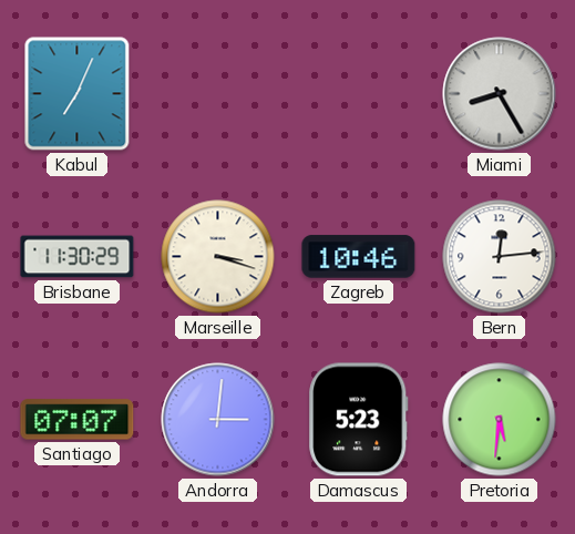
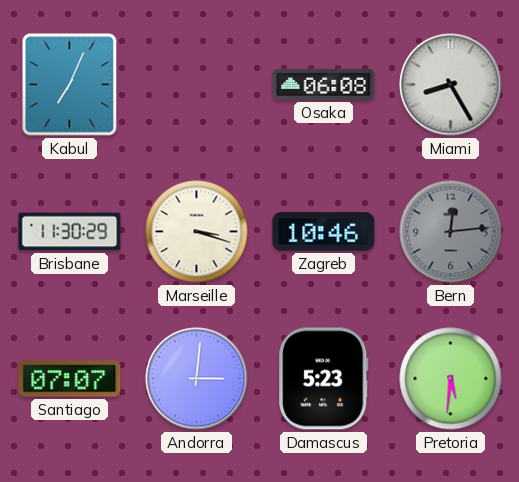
Osaka: none -> 06:08
Bern dial: white -> grey
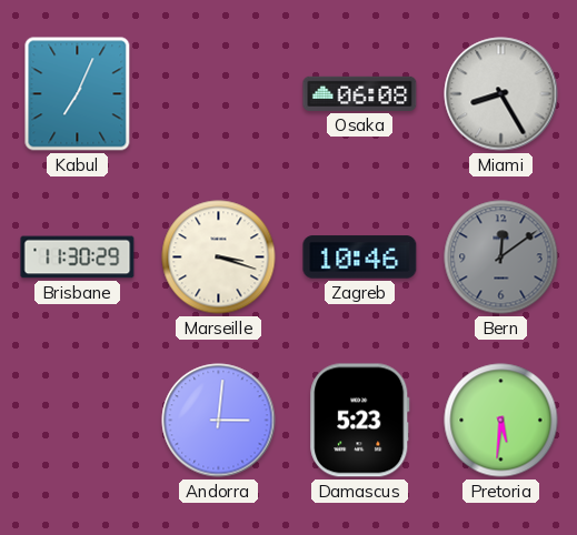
Bern: 12:14 -> 12:09
Santiago: 07:07 -> none
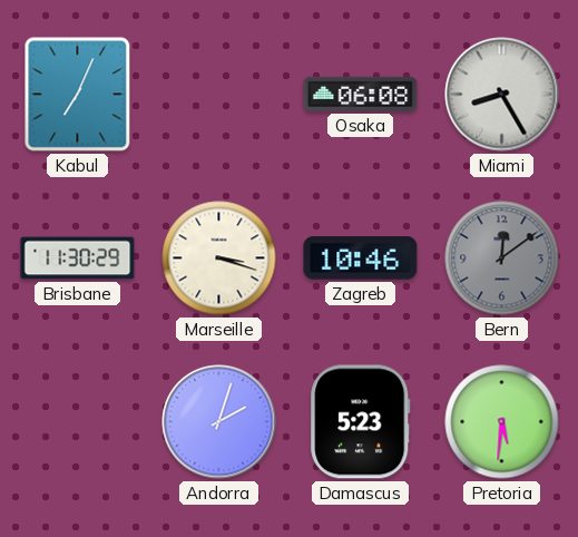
Andorra: 3:01 -> 2:03
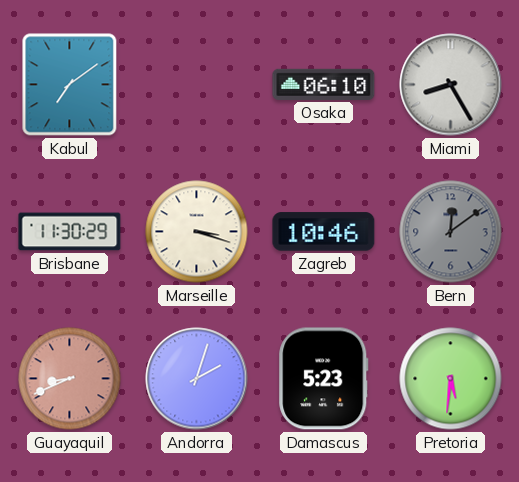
Kabul: 7:04 -> 7:09
Osaka: 06:08 -> 06:10
Guayaquil: none -> 8:41
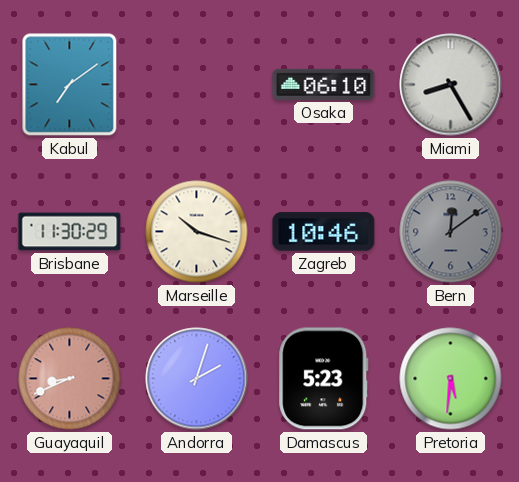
Marseille: 3:18 -> 10:18
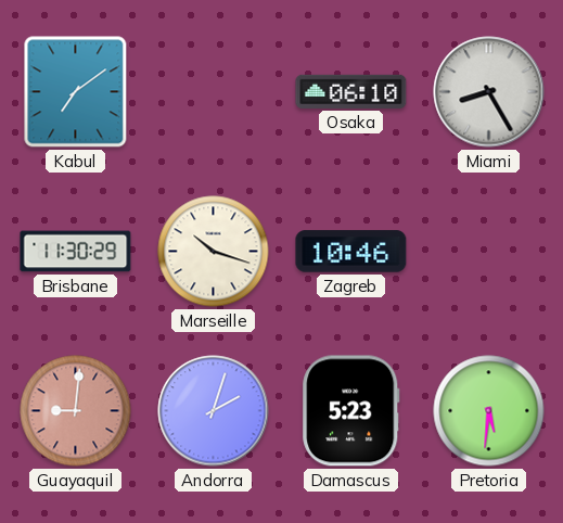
Bern: 12:09 -> none
Guayaquil: 8:41 -> 9:01
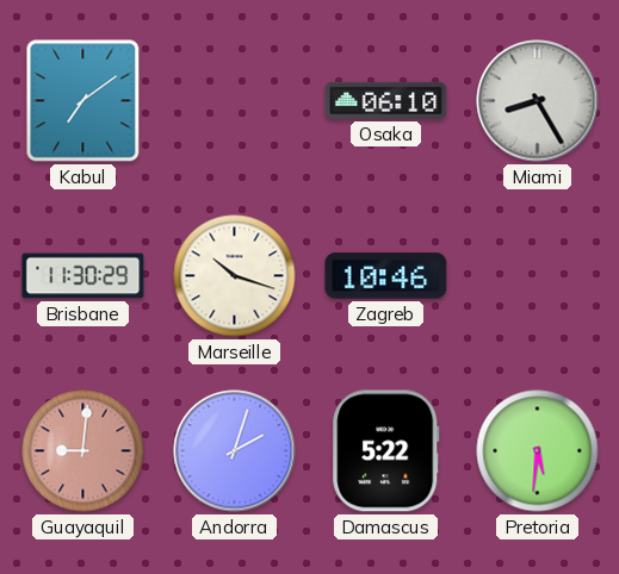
Damascus: 5:23 -> 5:22
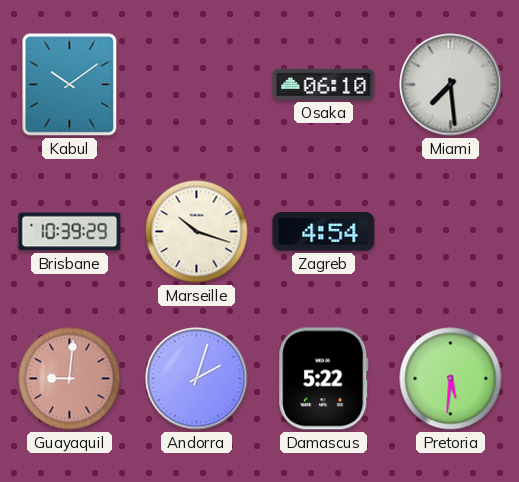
Kabul: 7:09 -> 10:09
Miami: 8:25 -> 7:29
Brisbane: 11:30 -> 10:39
Zagreb: 10:46 -> 4:54
